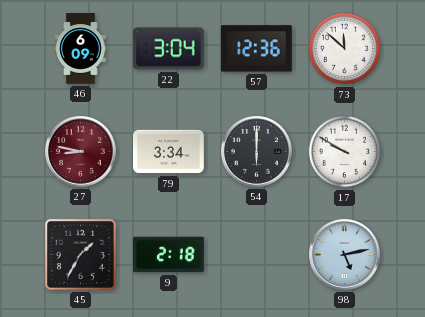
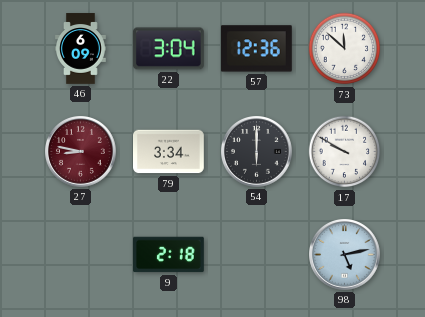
45: 1:35 -> none
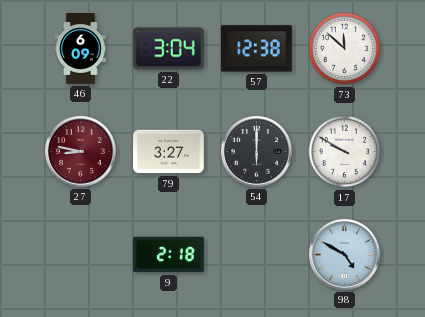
57: 12:36 -> 12:38
79: 3:34 -> 3:27
98: 5:13 -> 4:50
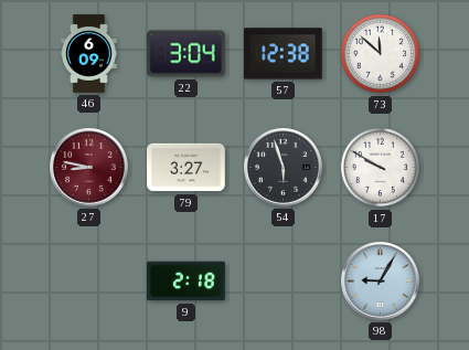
54: 6:00 -> 5:57
98: 4:50 -> 9:05
